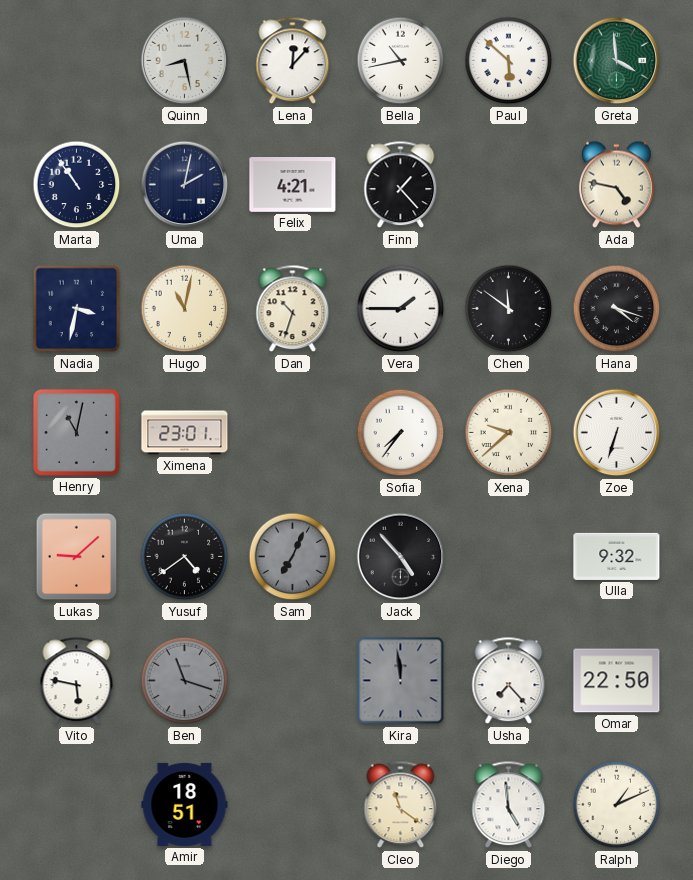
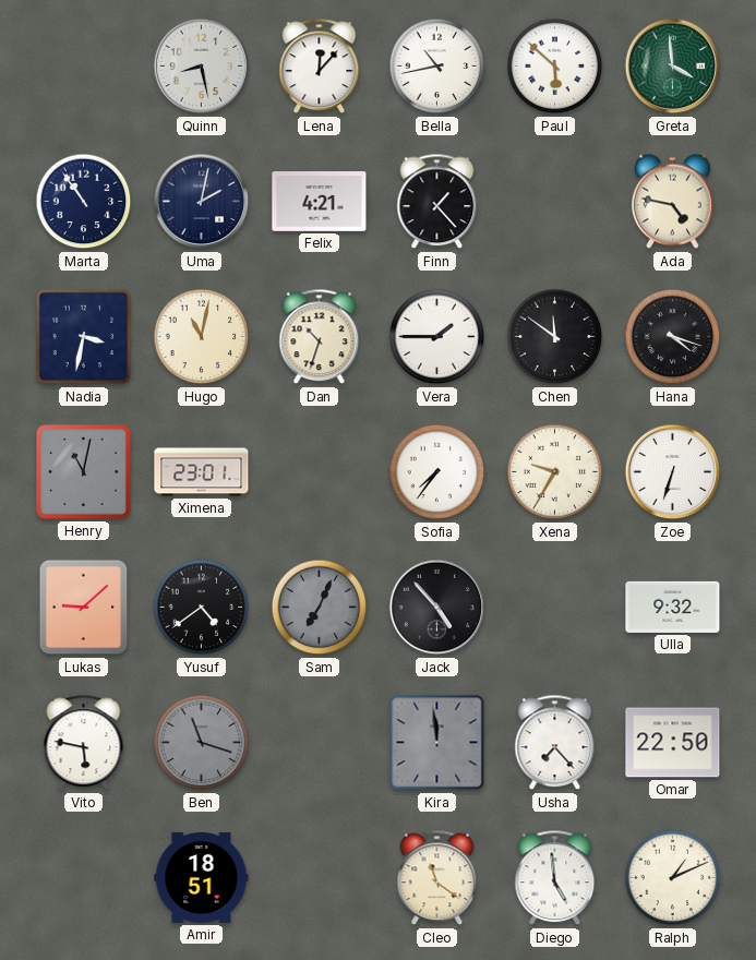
Xena: 9:38 -> 9:35
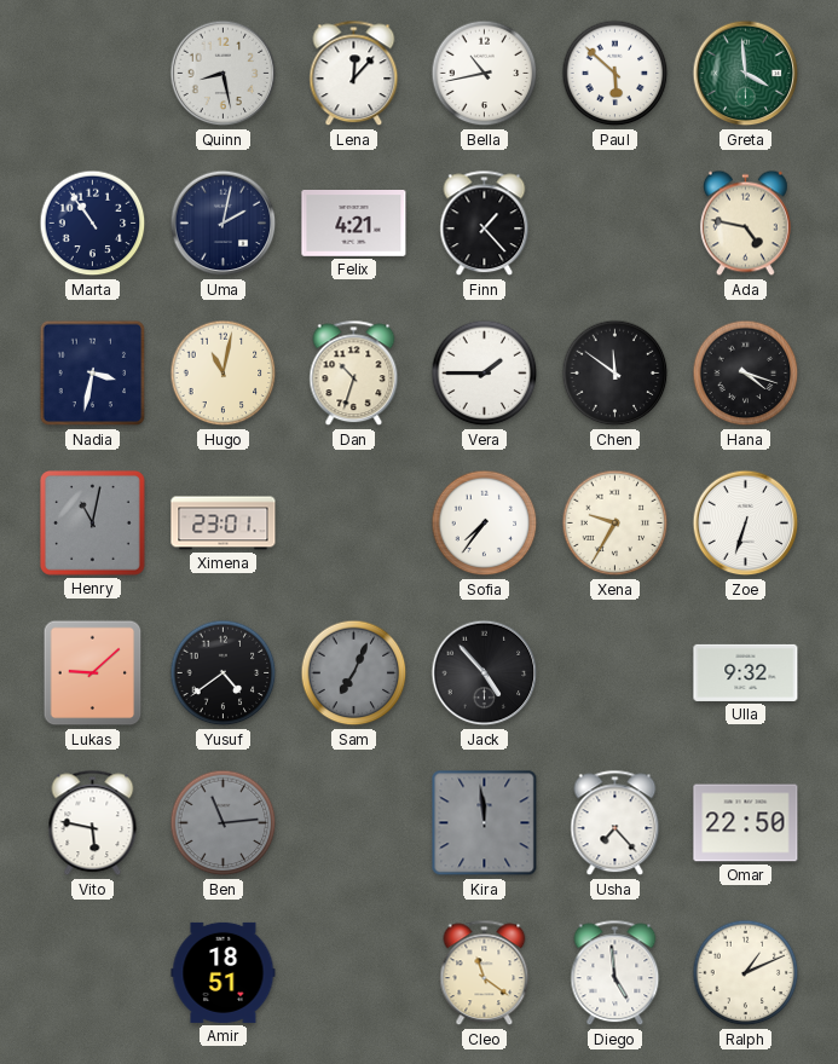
Ben: 11:18 -> 11:14
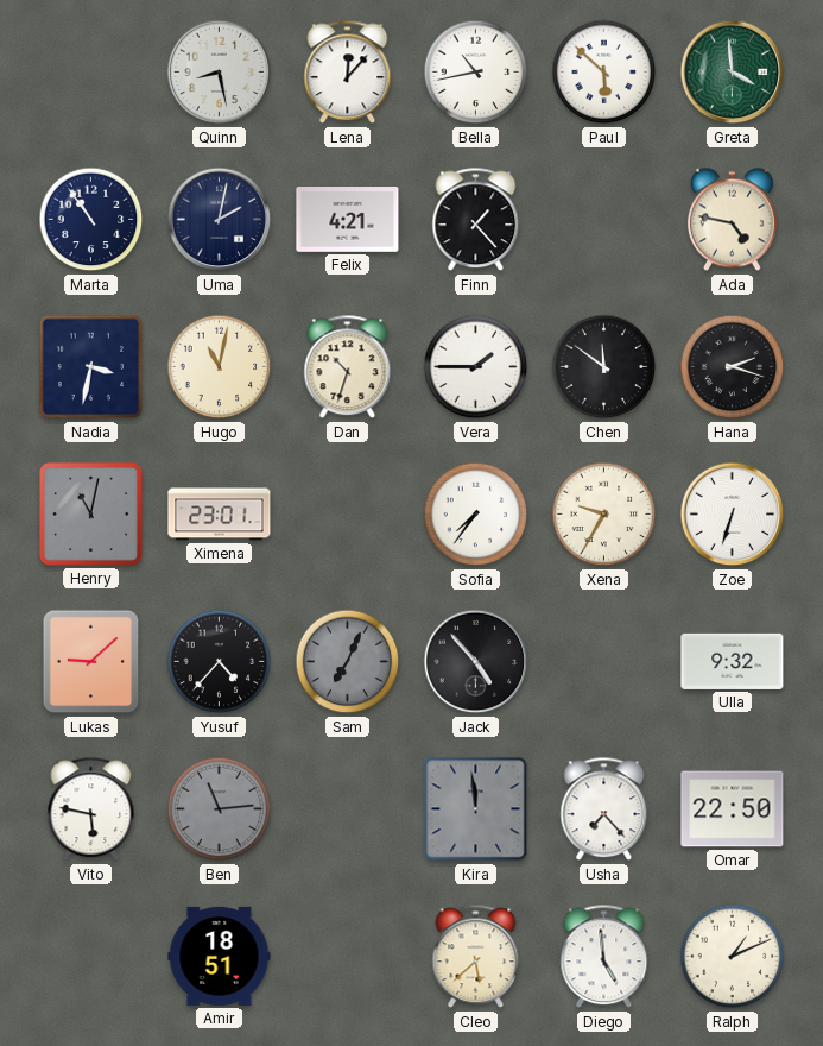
Hana: 4:18 -> 2:18
Yusuf: 4:39 -> 4:37
Cleo: 11:21 -> 5:38
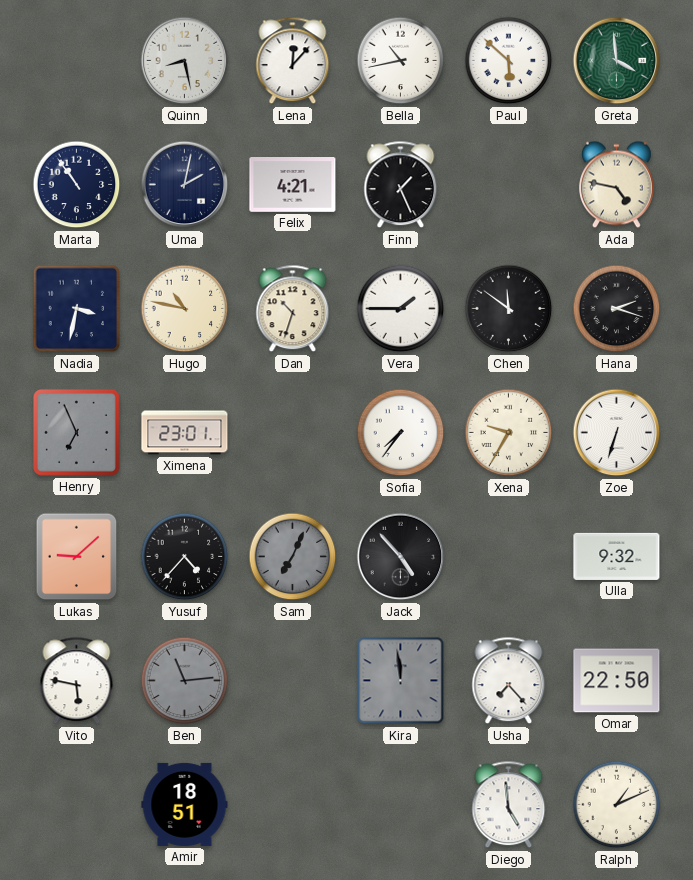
Finn: 1:23 -> 1:26
Hugo: 11:02 -> 10:47
Henry: 11:02 -> 6:56
Cleo: 5:38 -> none
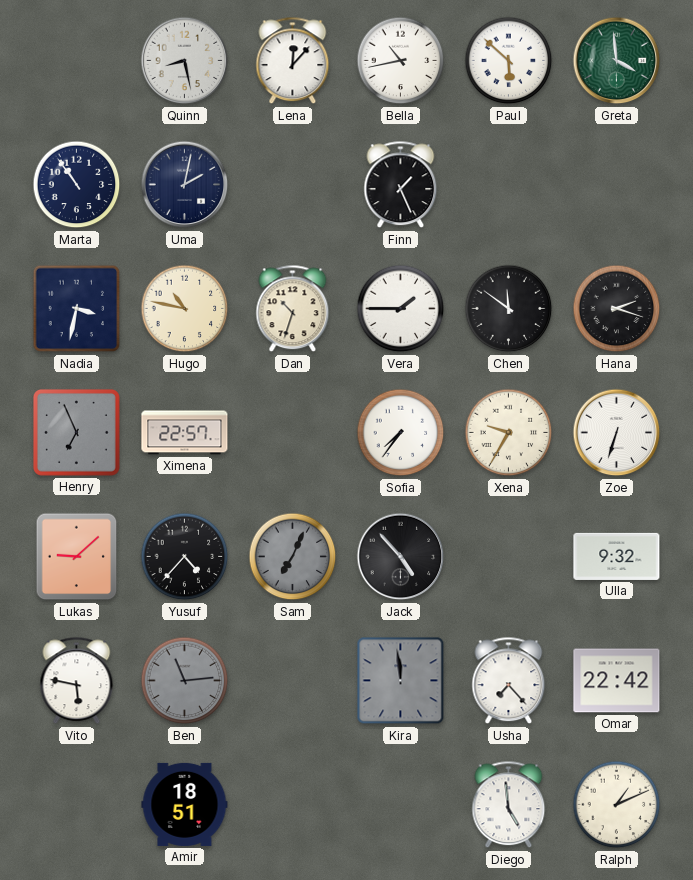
Felix: 4:21 -> none
Ada: 4:47 -> none
Ximena: 23:01 -> 22:57
Omar: 22:50 -> 22:42
